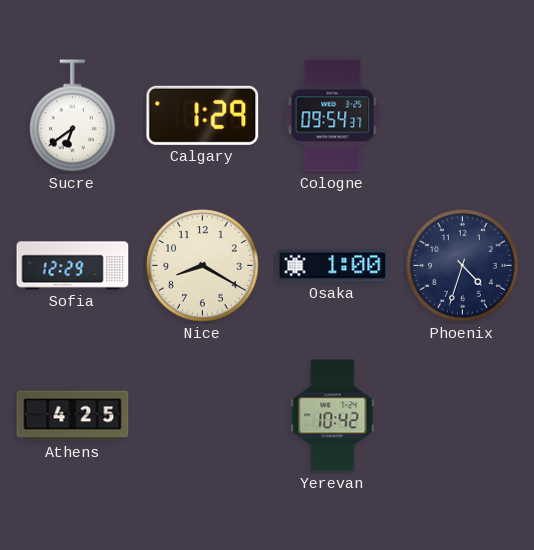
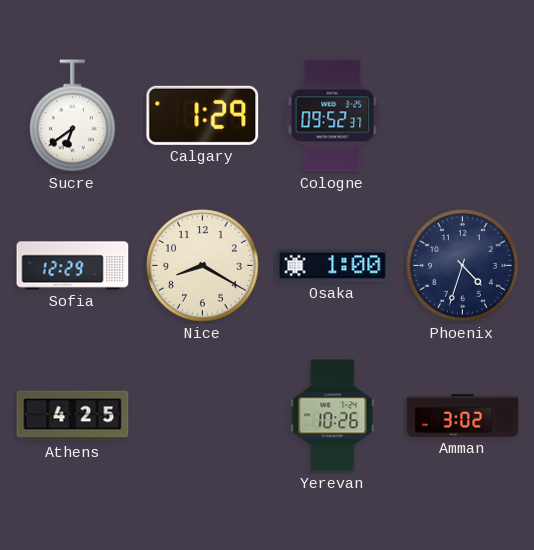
Cologne: 09:54 -> 09:52
Yerevan: 10:42 -> 10:26
Amman: none -> 3:02
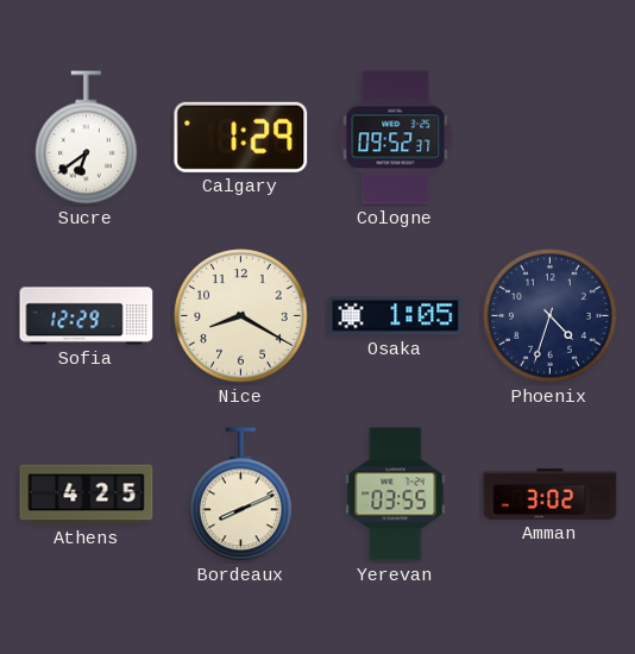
Osaka: 1:00 -> 1:05
Bordeaux: none -> 8:11
Yerevan: 10:26 -> 03:55
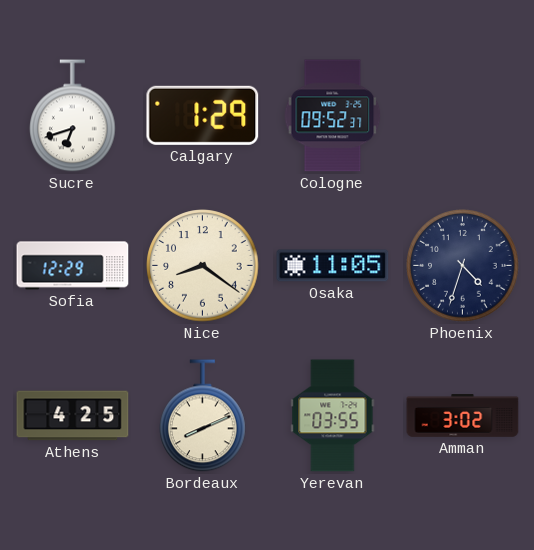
Sucre: 6:39 -> 6:42
Nice: 8:20 -> 8:21
Osaka: 1:05 -> 11:05
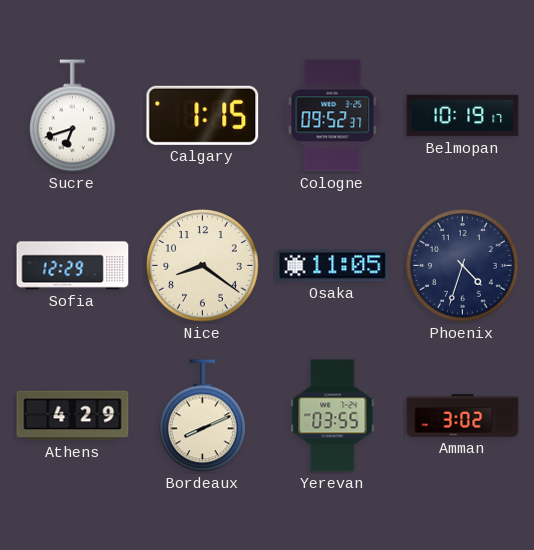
Calgary: 1:29 -> 1:15
Belmopan: none -> 10:19
Athens: 4:25 -> 4:29
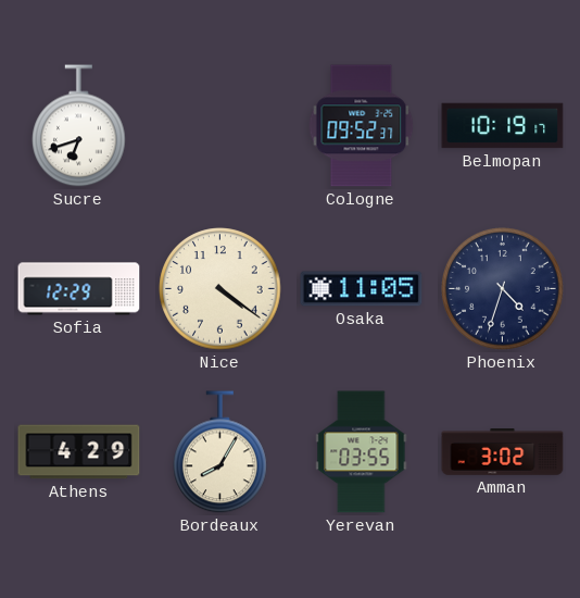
Calgary: 1:15 -> none
Nice: 8:21 -> 4:21
Bordeaux: 8:11 -> 8:05
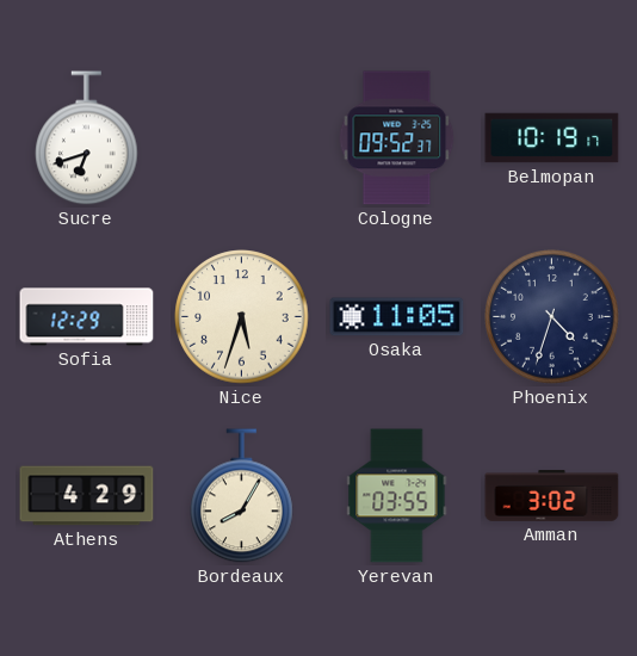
Nice: 4:21 -> 5:33
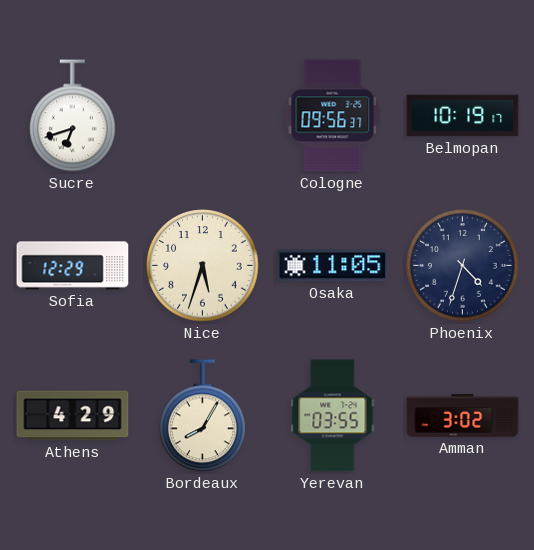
Cologne: 09:52 -> 09:56
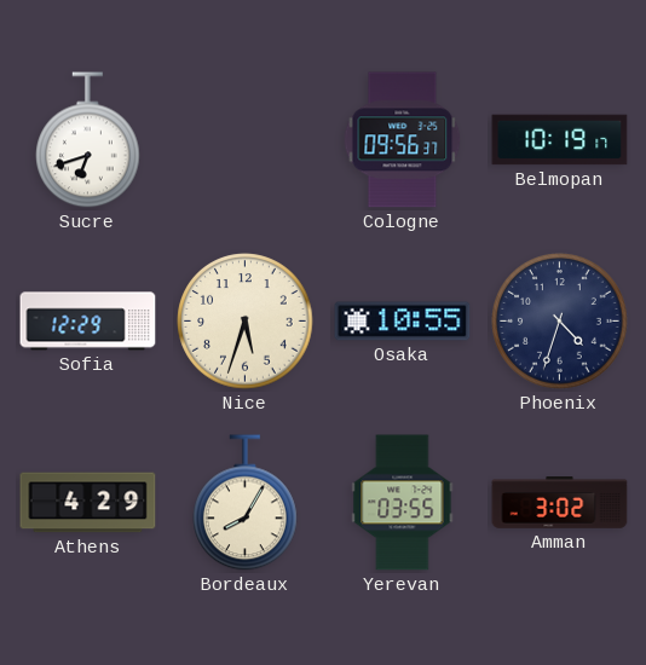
Osaka: 11:05 -> 10:55
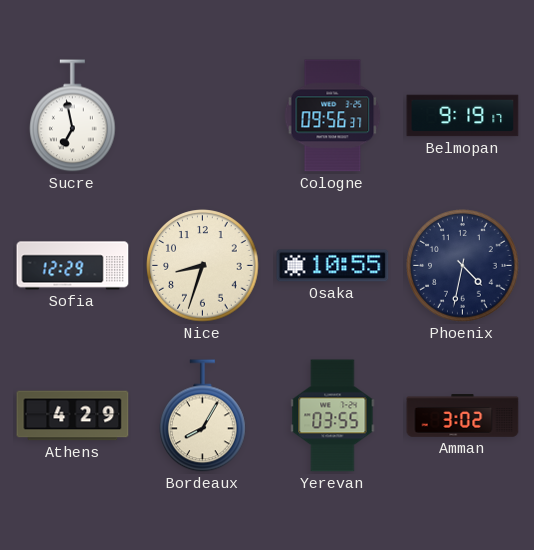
Sucre: 6:42 -> 6:58
Belmopan: 10:19 -> 9:19
Nice: 5:33 -> 8:33
Phoenix: 4:33 -> 4:32
